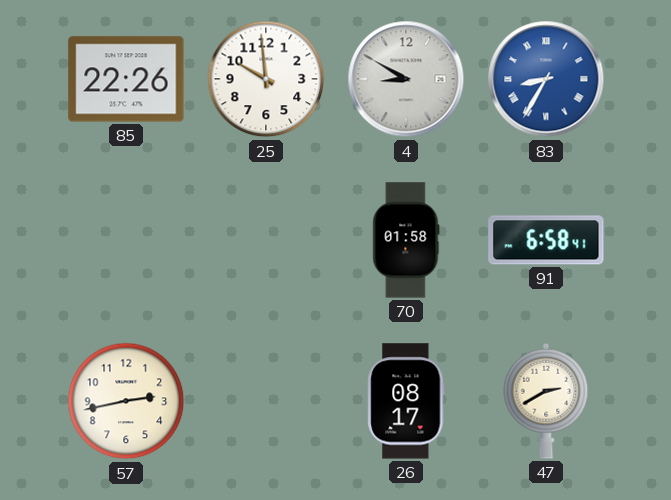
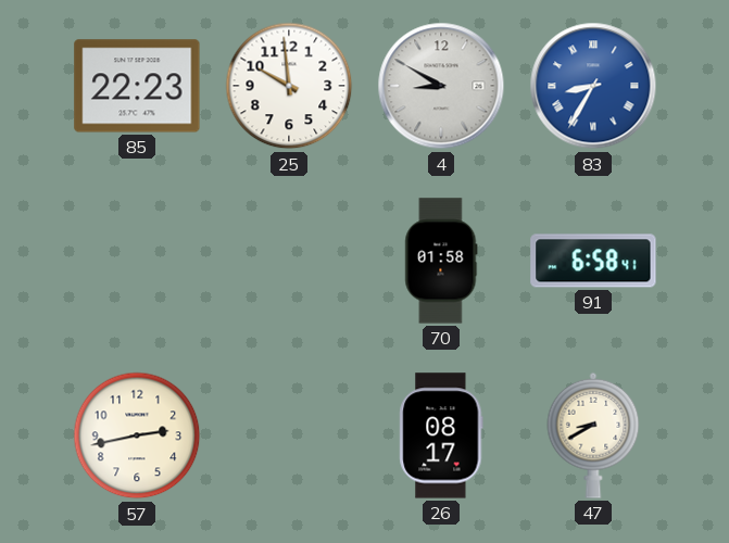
85: 22:26 -> 22:23
47: 2:40 -> 8:40
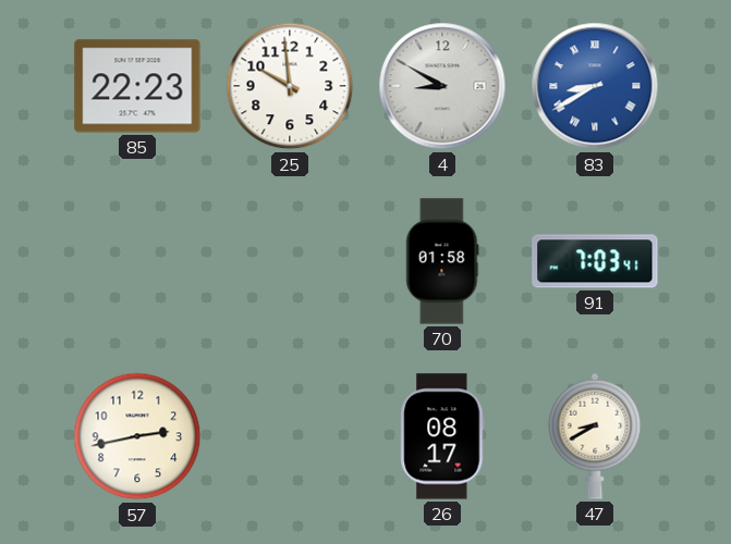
83: 8:35 -> 8:40
91: 6:58 -> 7:03
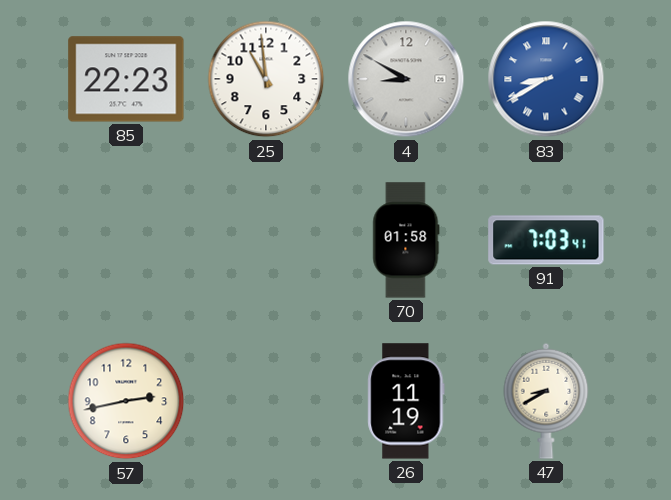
25: 9:59 -> 10:59
26: 08:17 -> 11:19
